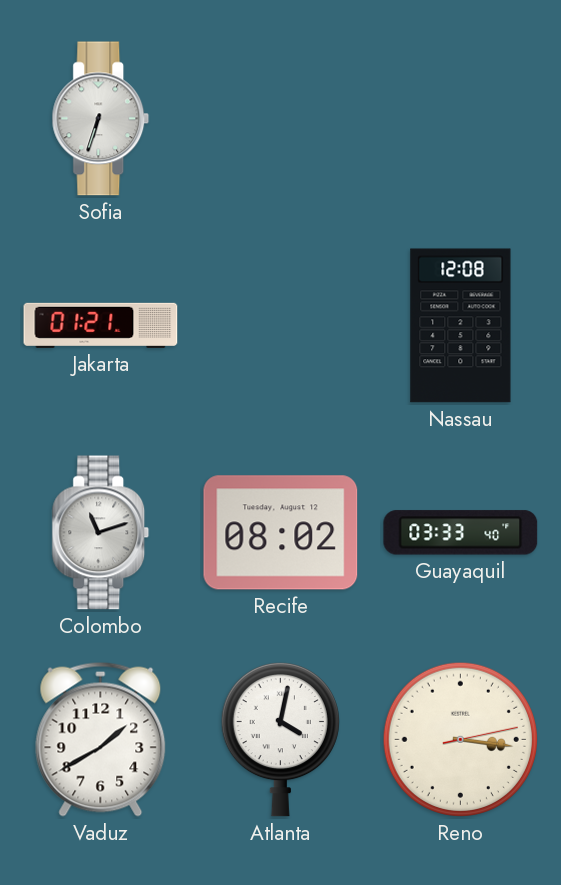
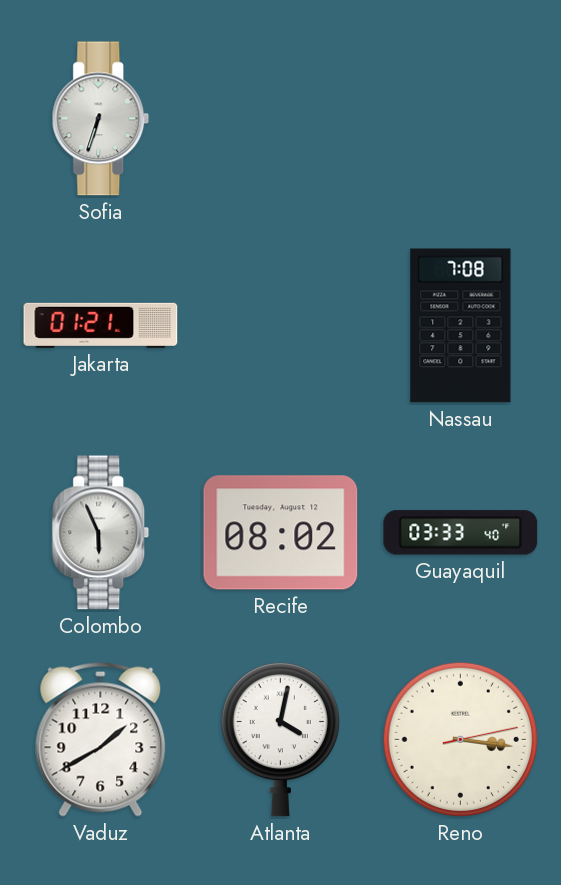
Nassau: 12:08 -> 7:08
Colombo: 11:12 -> 5:56
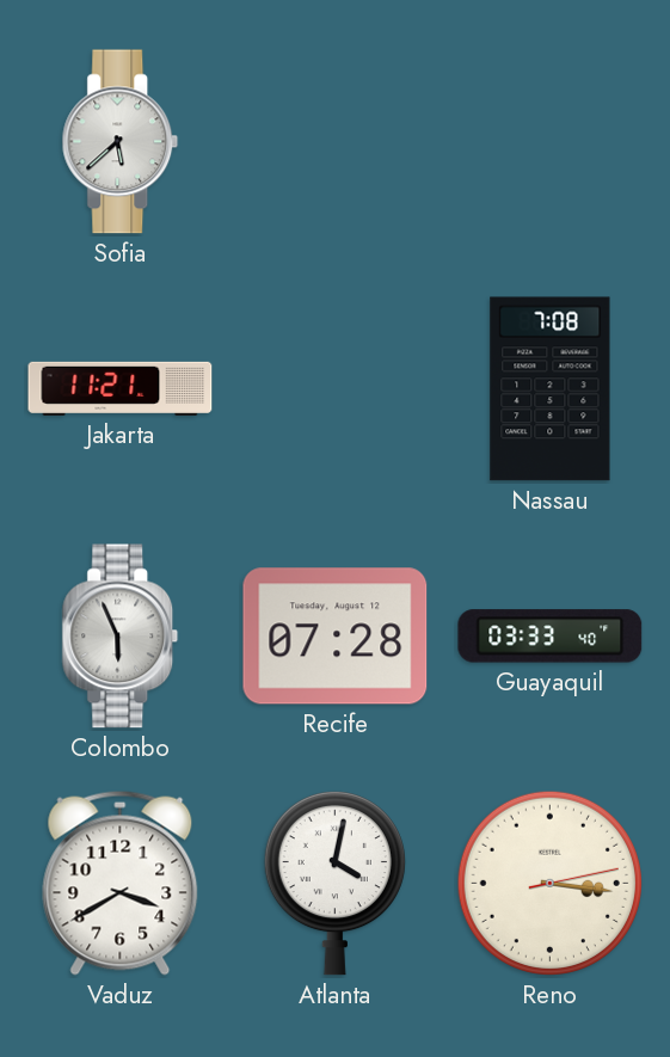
Sofia: 6:33 -> 5:38
Jakarta: 01:21 -> 11:21
Recife: 08:02 -> 07:28
Vaduz: 1:40 -> 3:40
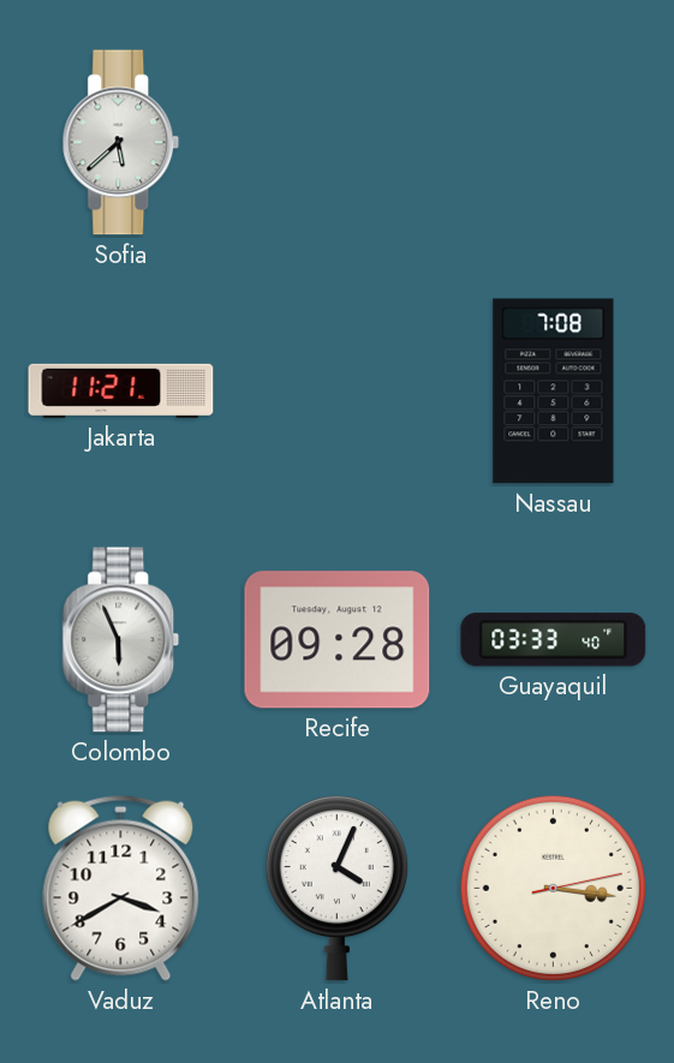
Recife: 07:28 -> 09:28
Atlanta: 4:02 -> 4:04
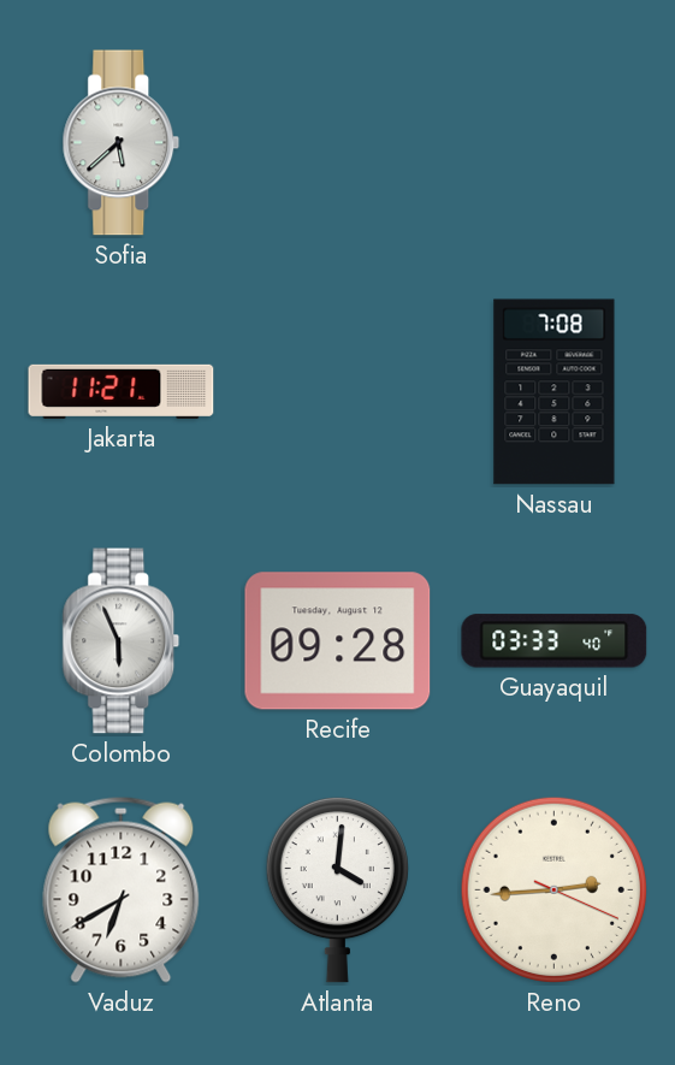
Vaduz: 3:40 -> 6:40
Atlanta: 4:04 -> 4:01
Reno: 3:16 -> 2:44
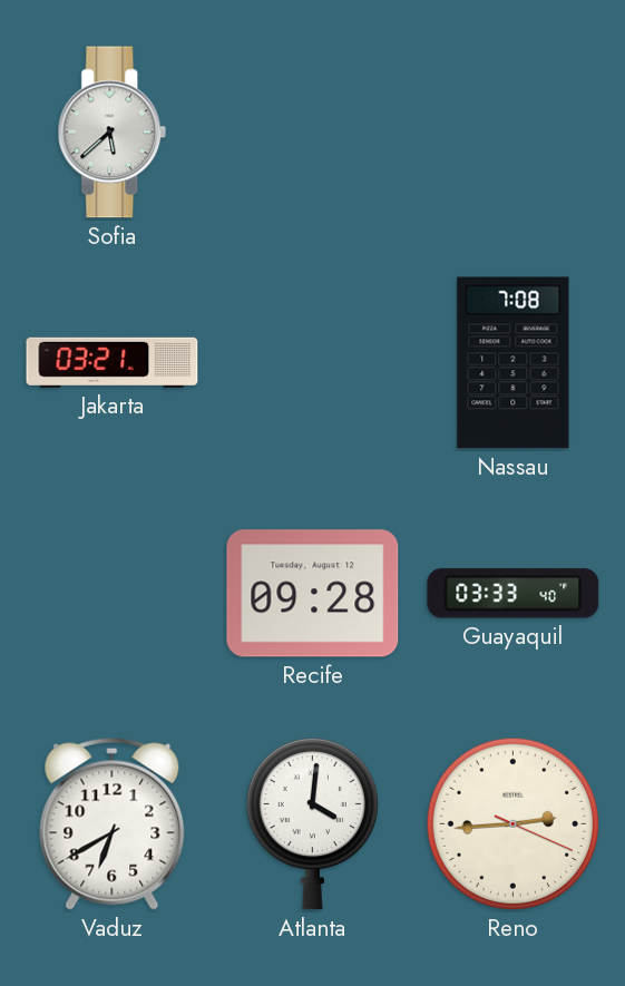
Jakarta: 11:21 -> 03:21
Colombo: 5:56 -> none
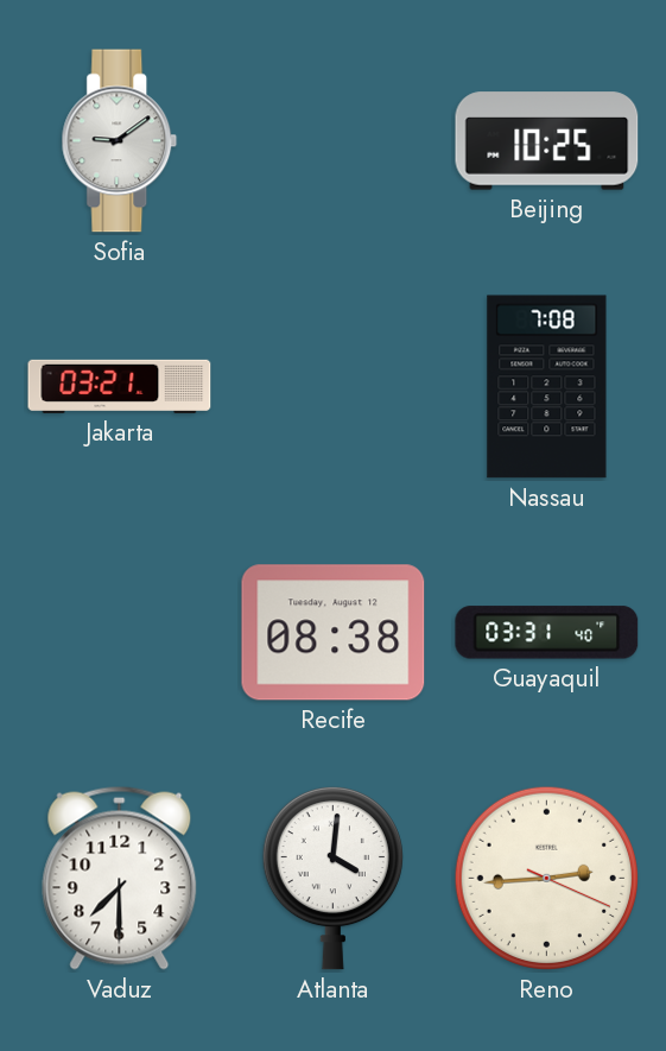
Sofia: 5:38 -> 9:09
Beijing: none -> 10:25
Recife: 09:28 -> 08:38
Guayaquil: 03:33 -> 03:31
Vaduz: 6:40 -> 7:30
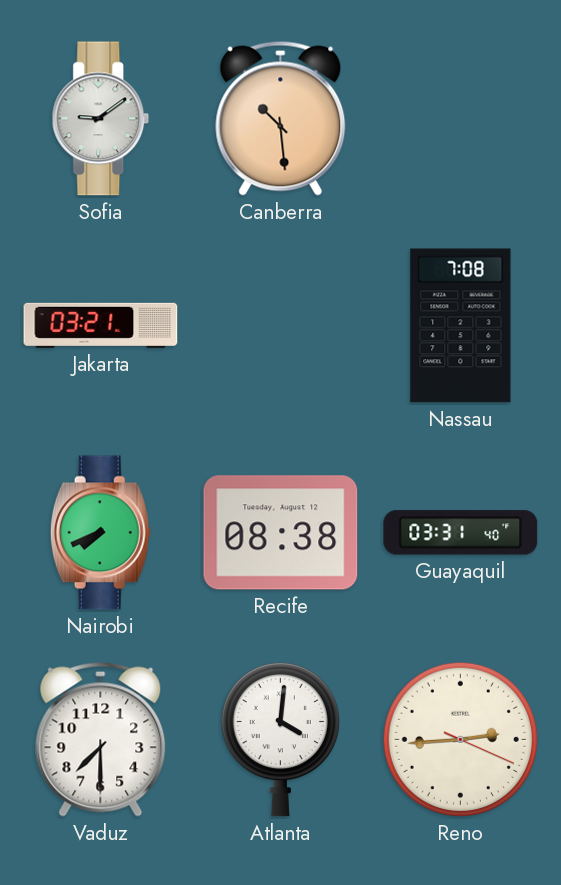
Canberra: none -> 10:29
Beijing: 10:25 -> none
Nairobi: none -> 7:41
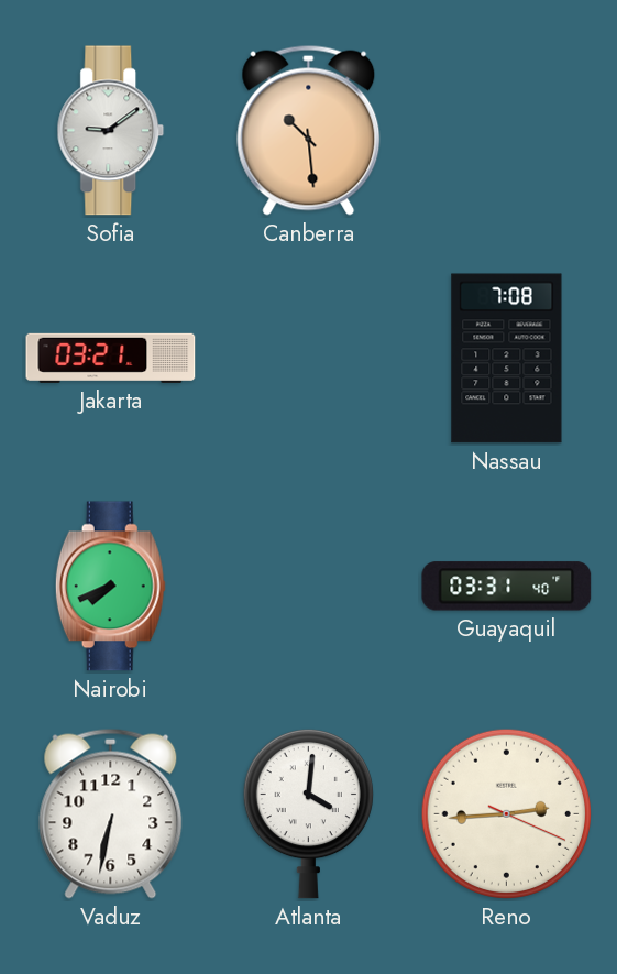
Recife: 08:38 -> none
Vaduz: 7:30 -> 6:32
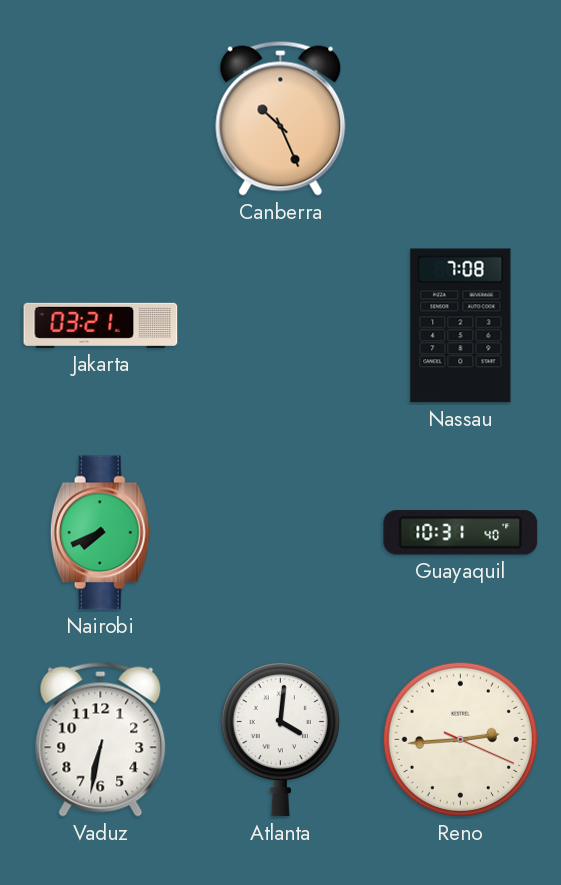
Sofia: 9:09 -> none
Canberra: 10:29 -> 10:26
Guayaquil: 03:31 -> 10:31
